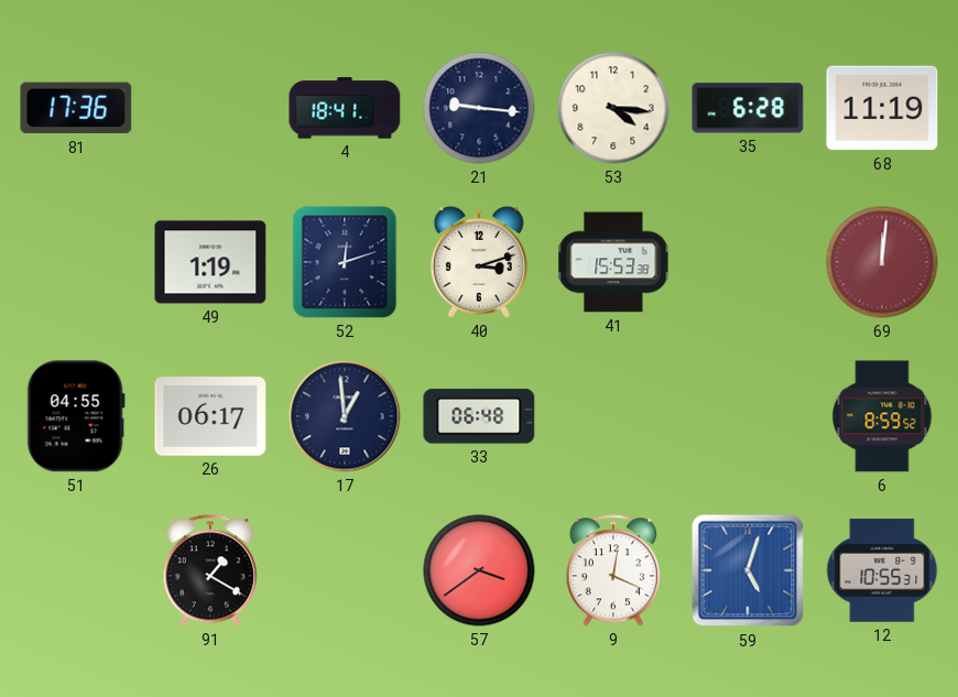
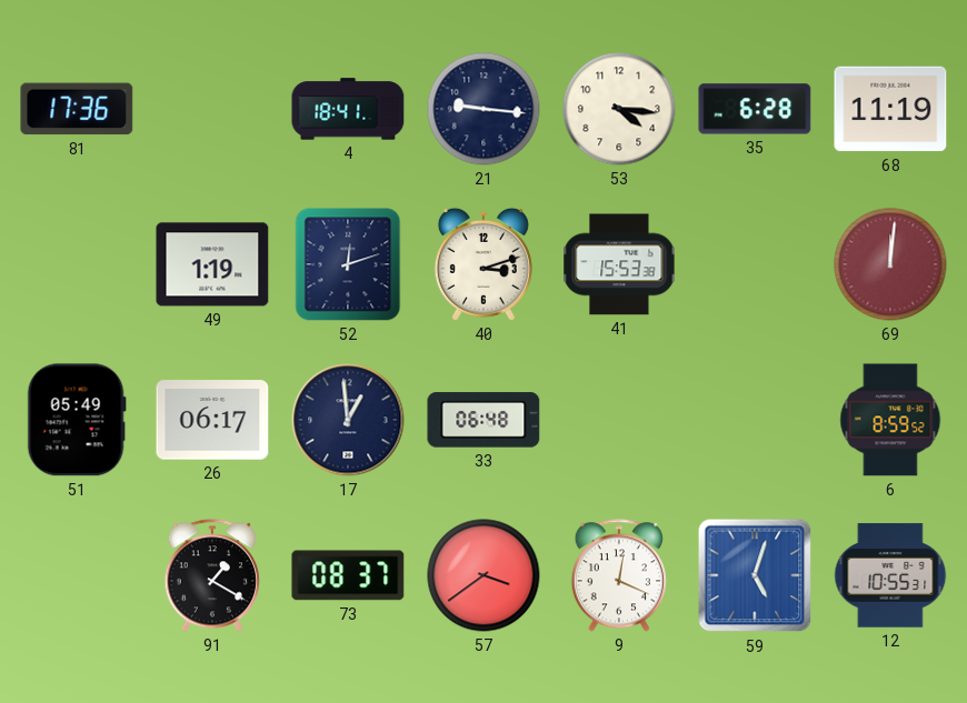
51: 04:55 -> 05:49
73: none -> 08:37
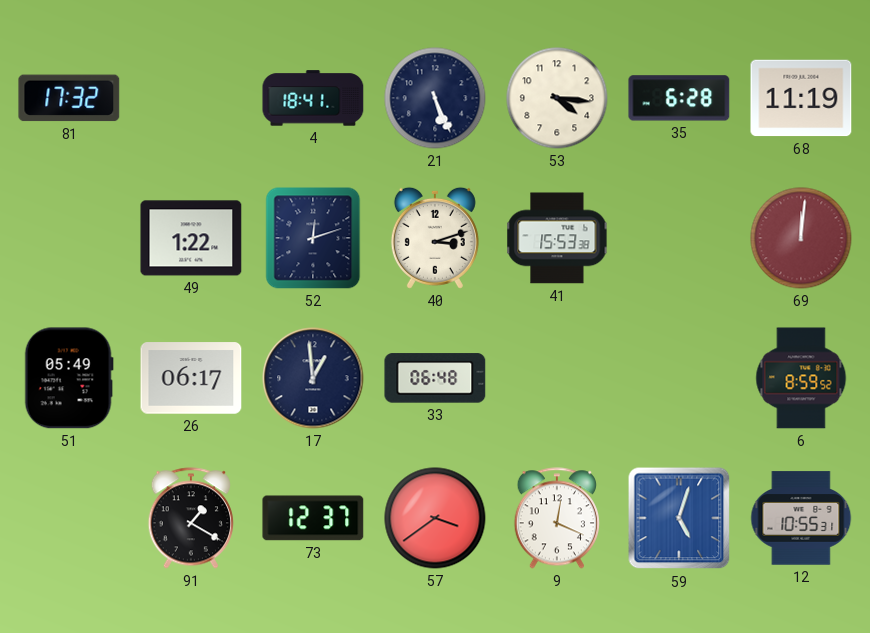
81: 17:36 -> 17:32
21: 9:16 -> 5:26
49: 1:19 -> 1:22
73: 08:37 -> 12:37
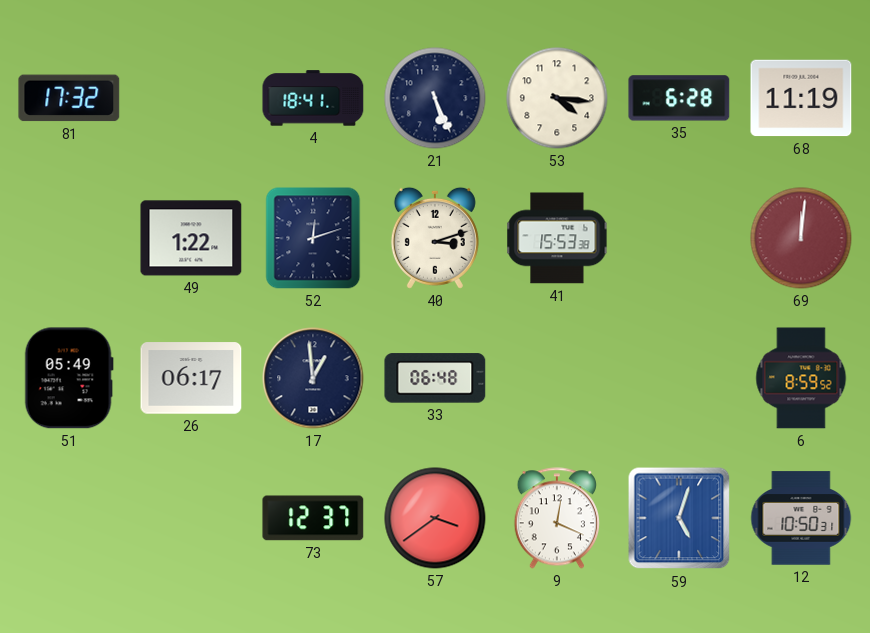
91: 1:20 -> none
12: 10:55 -> 10:50
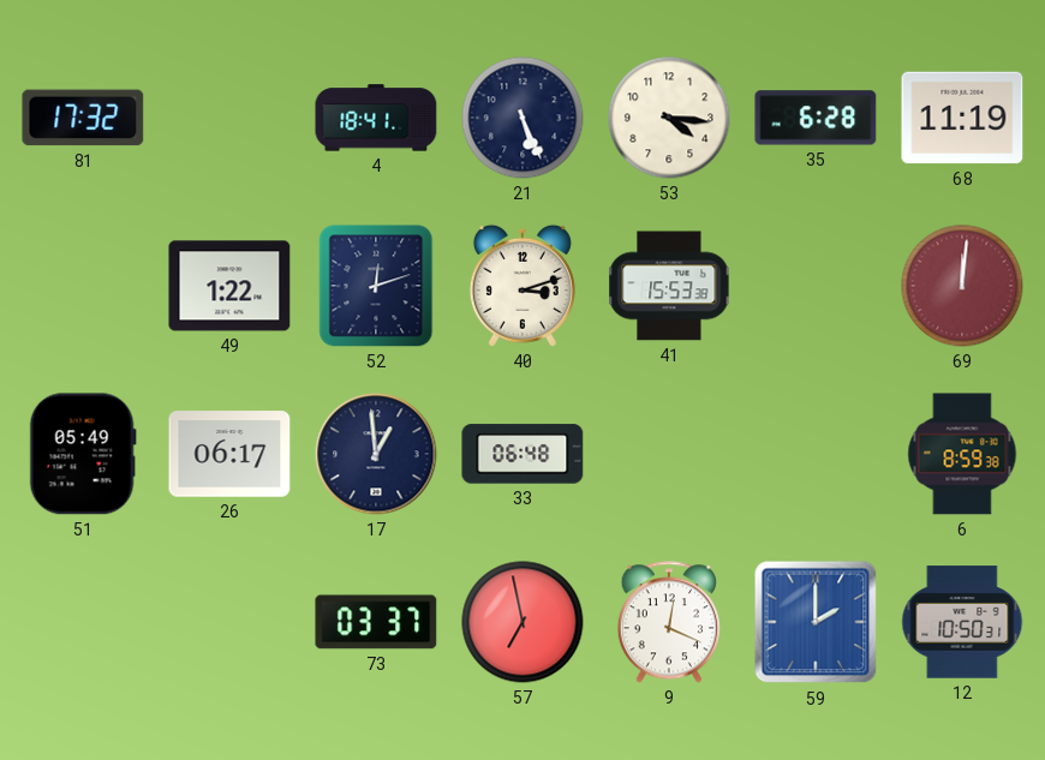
6: 8:59:52 -> 8:59:38
73: 12:37 -> 03:37
57: 3:39 -> 6:58
59: 5:03 -> 2:00
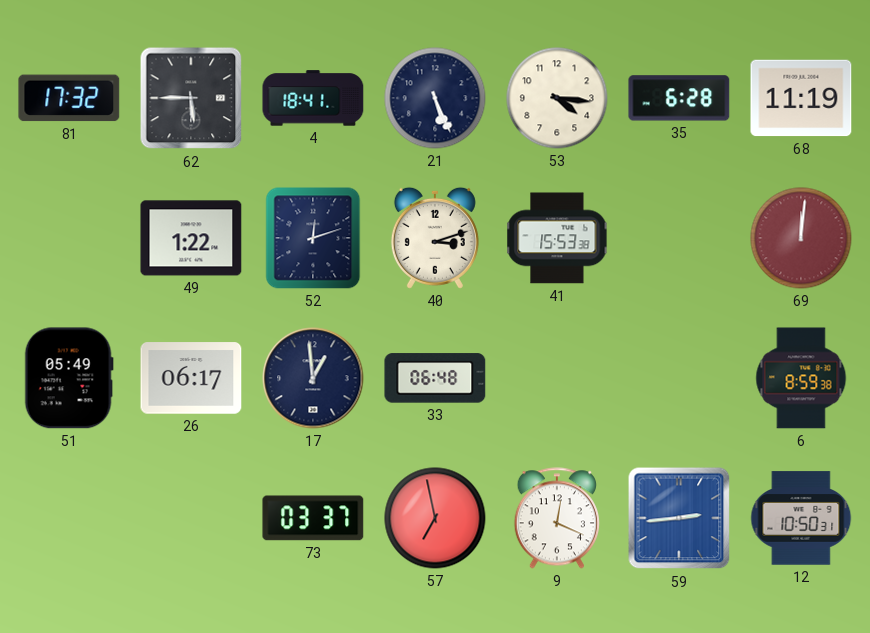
62: none -> 5:45
59: 2:00 -> 2:44
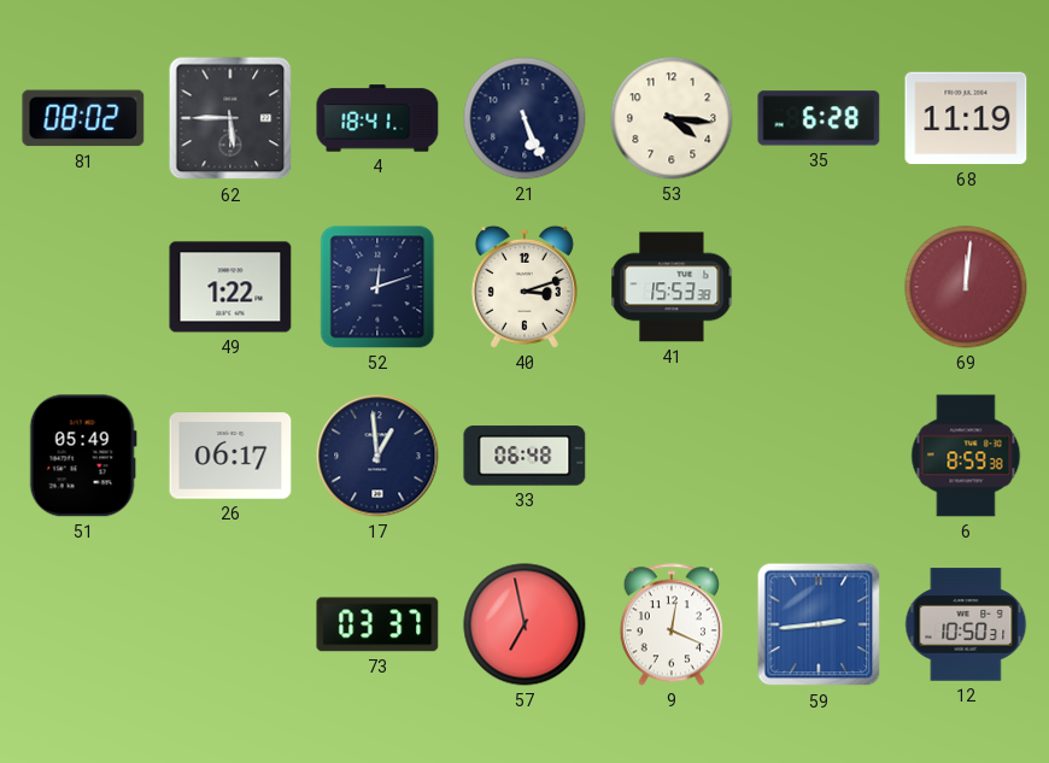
81: 17:32 -> 08:02
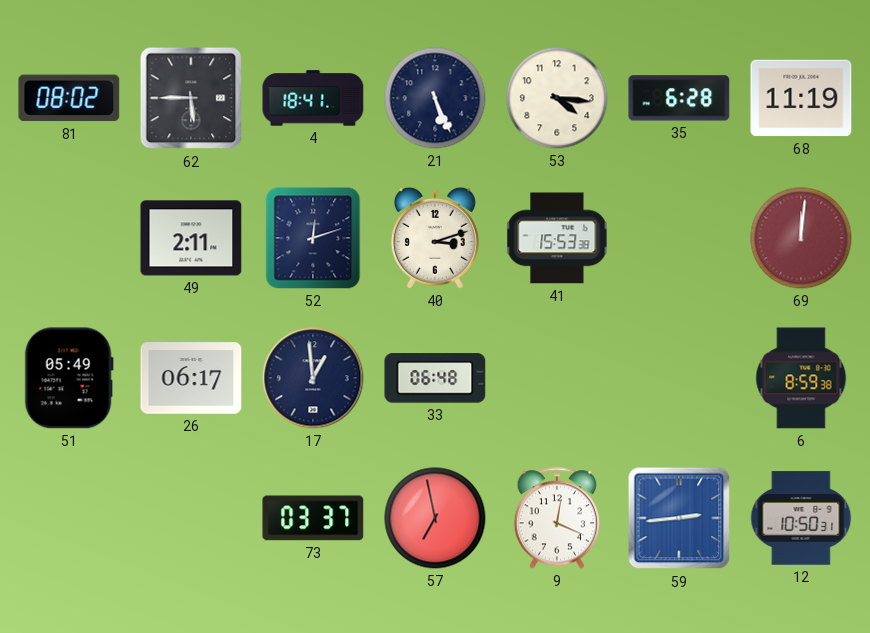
49: 1:22 -> 2:11
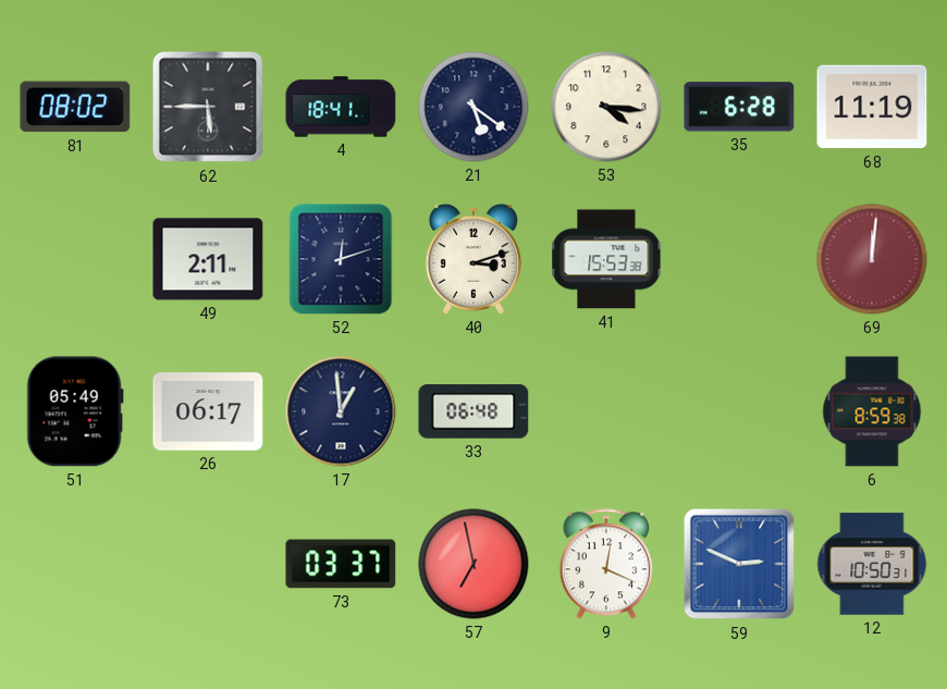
21: 5:26 -> 5:21
59: 2:44 -> 2:49
